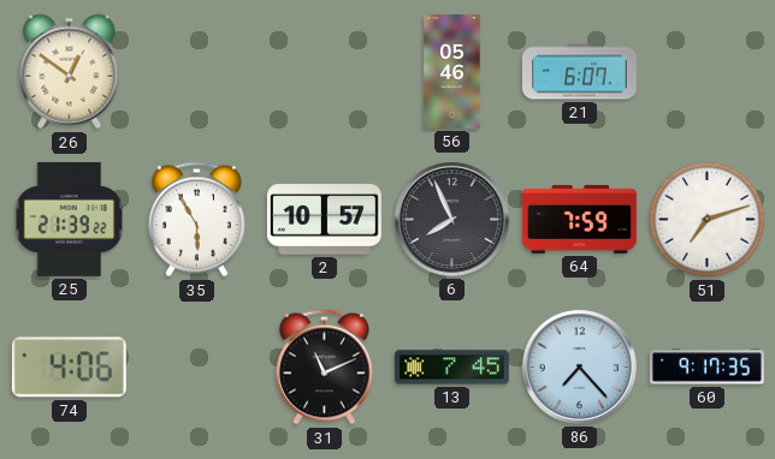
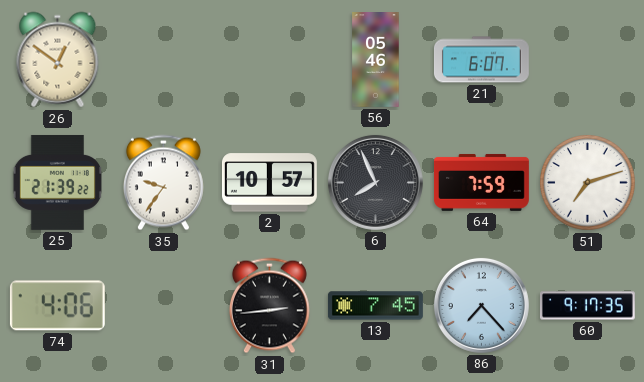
35: 5:55 -> 9:36
31: 11:11 -> 2:44
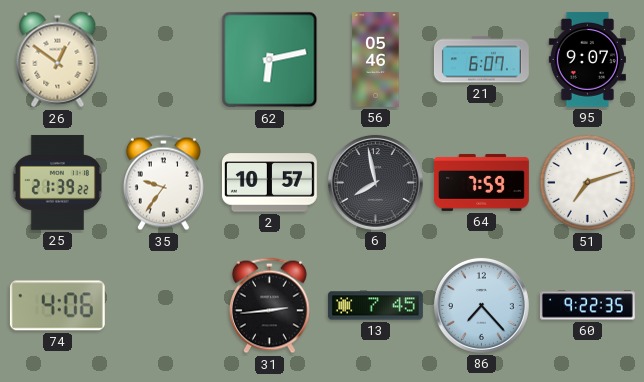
62: none -> 6:13
95: none -> 9:07
6: 7:56 -> 7:58
60: 9:17 -> 9:22
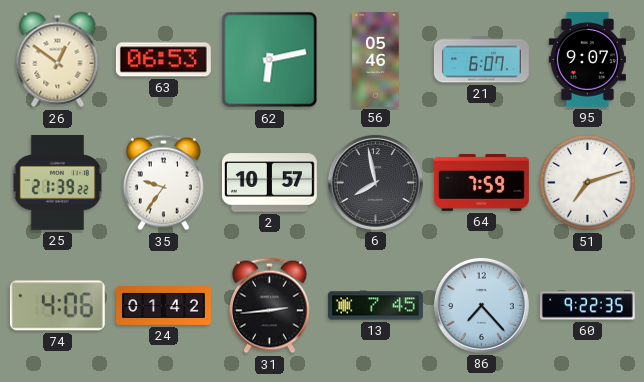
63: none -> 06:53
24: none -> 01:42
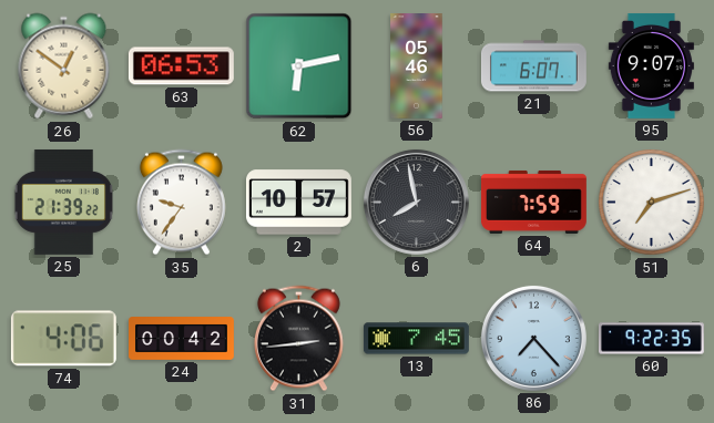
24: 01:42 -> 00:42
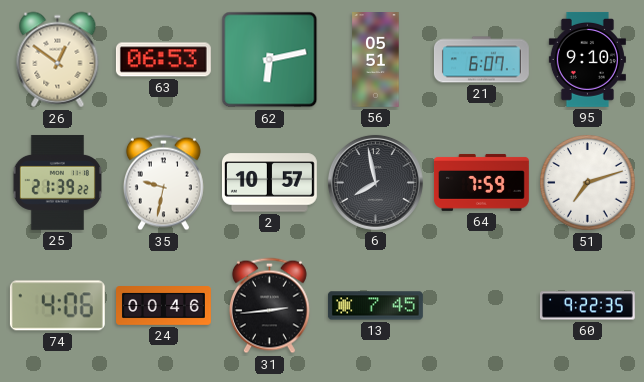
56: 05:46 -> 05:51
95: 9:07 -> 9:10
35: 9:36 -> 9:32
24: 00:42 -> 00:46
86: 7:23 -> none
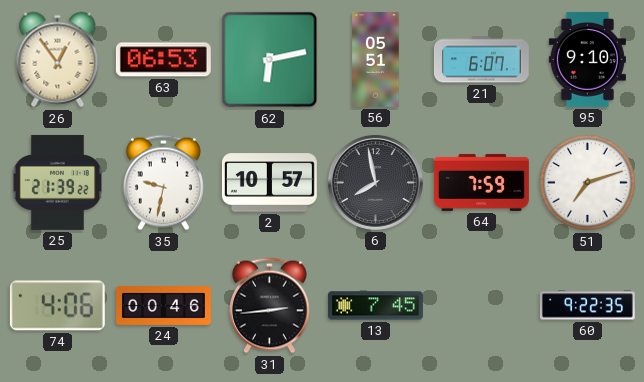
26: 12:51 -> 12:54
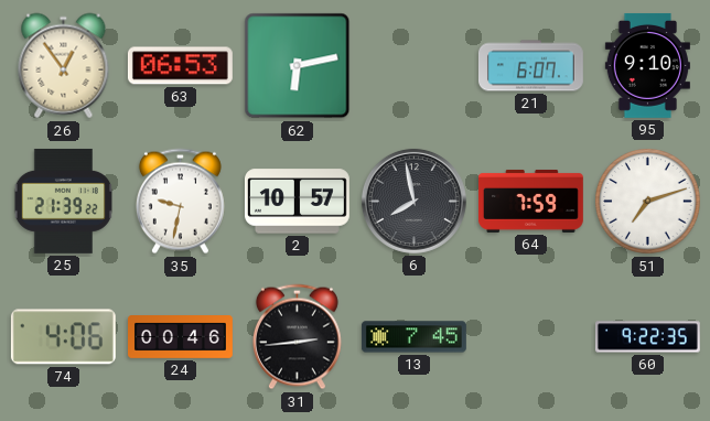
56: 05:51 -> none
